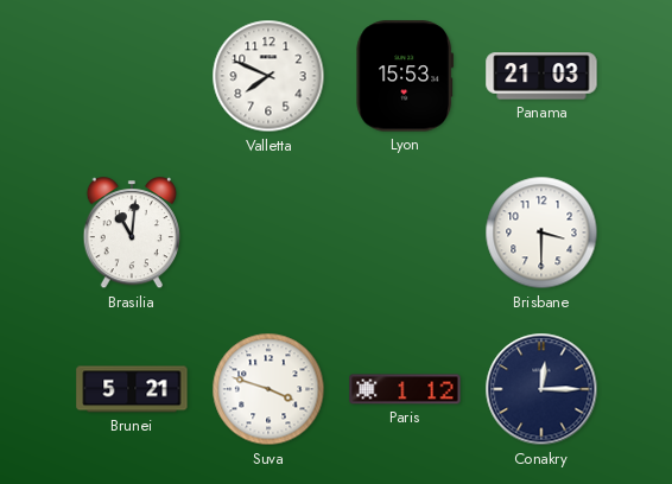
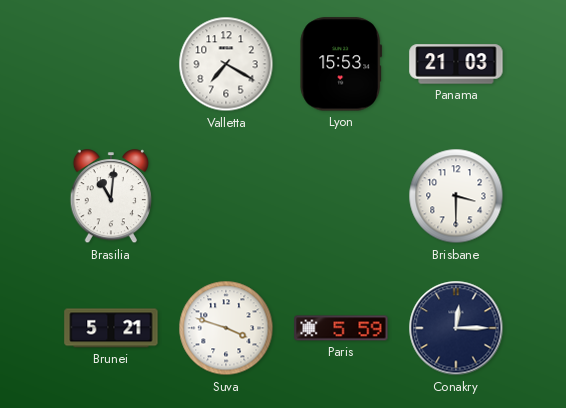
Valletta: 7:49 -> 7:20
Paris: 1:12 -> 5:59
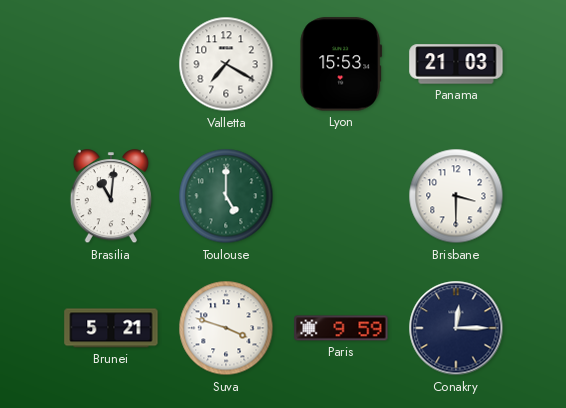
Toulouse: none -> 5:00
Paris: 5:59 -> 9:59
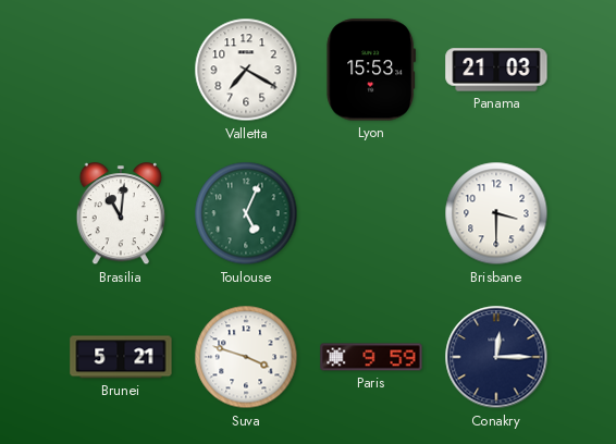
Toulouse: 5:00 -> 5:04
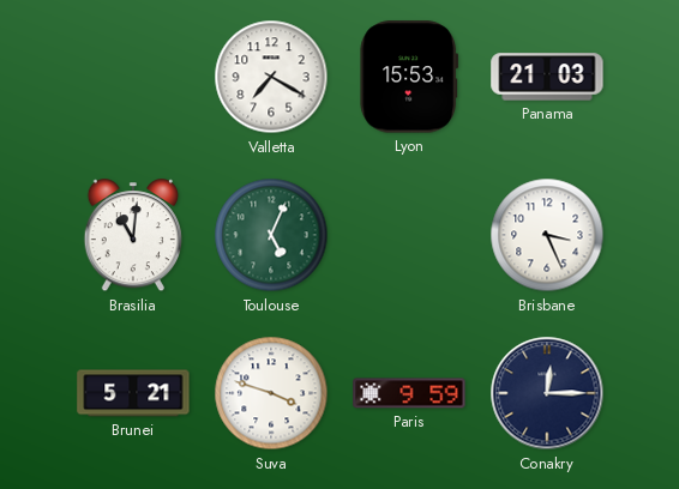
Brisbane: 3:30 -> 3:26
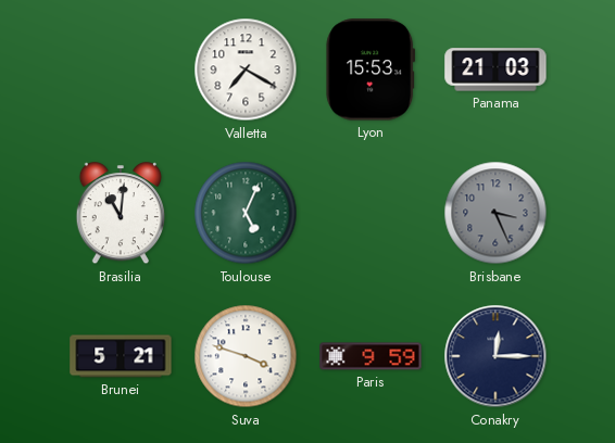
Brisbane dial: white -> grey
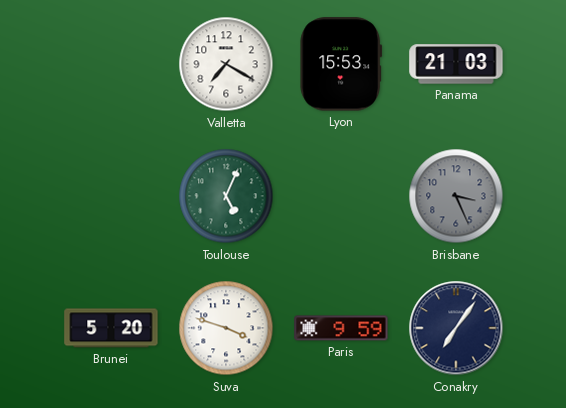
Brasilia: 11:01 -> none
Brunei: 5:21 -> 5:20
Conakry: 12:15 -> 7:06
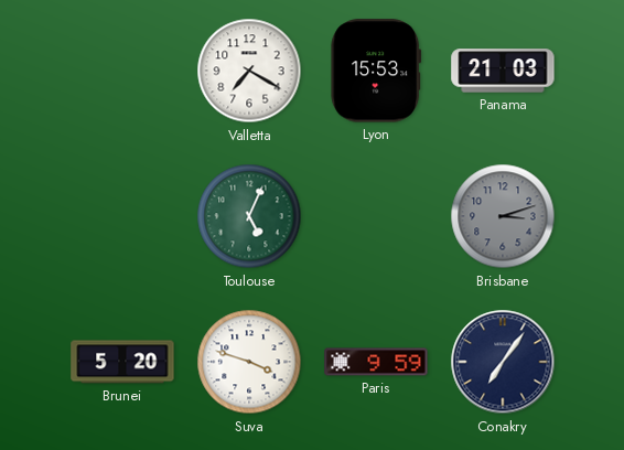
Brisbane: 3:26 -> 3:12
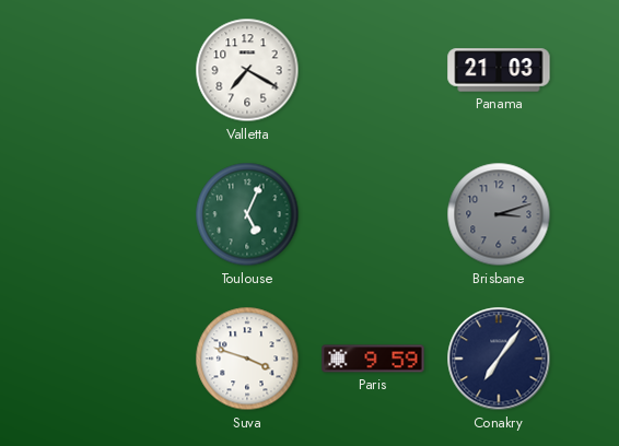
Lyon: 15:53 -> none
Brunei: 5:20 -> none
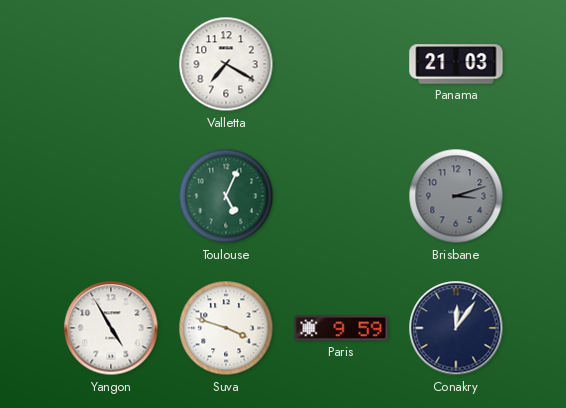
Yangon: none -> 4:55
Conakry: 7:06 -> 12:06
